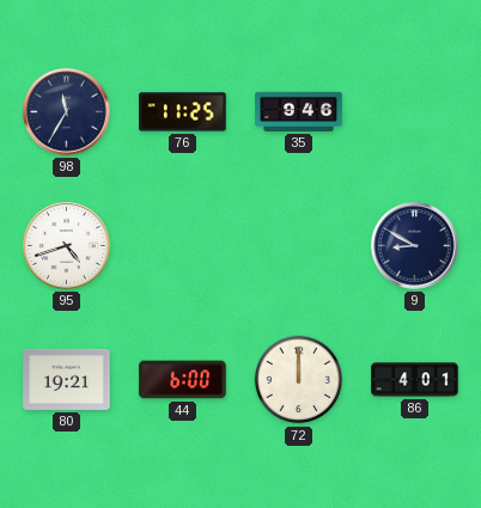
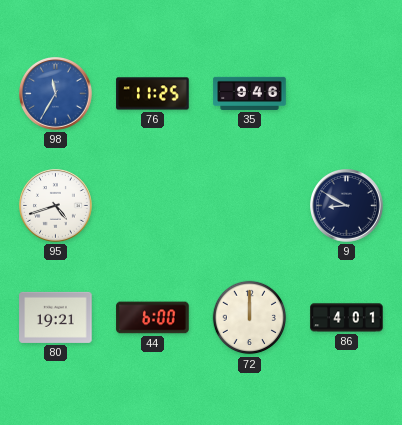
98 dial: navy -> blue
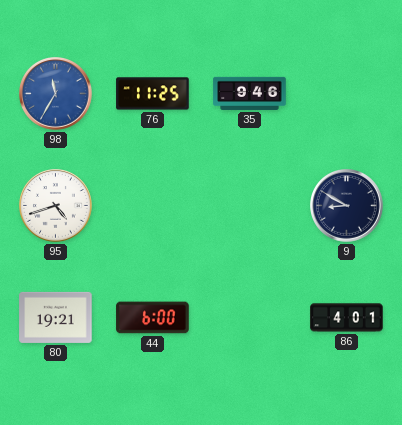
72: 12:00 -> none
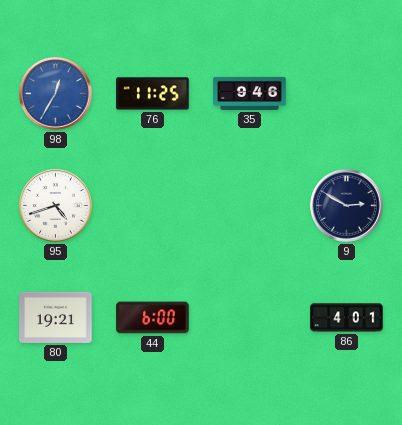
98: 11:35 -> 12:35
9: 8:50 -> 2:50
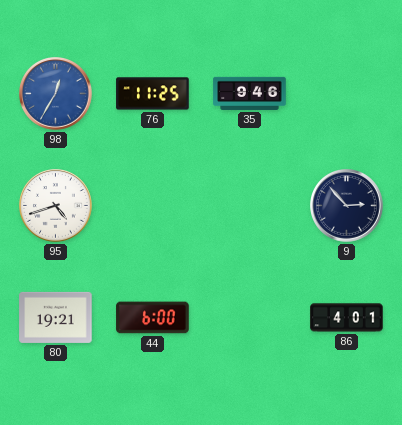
9: 2:50 -> 2:53
